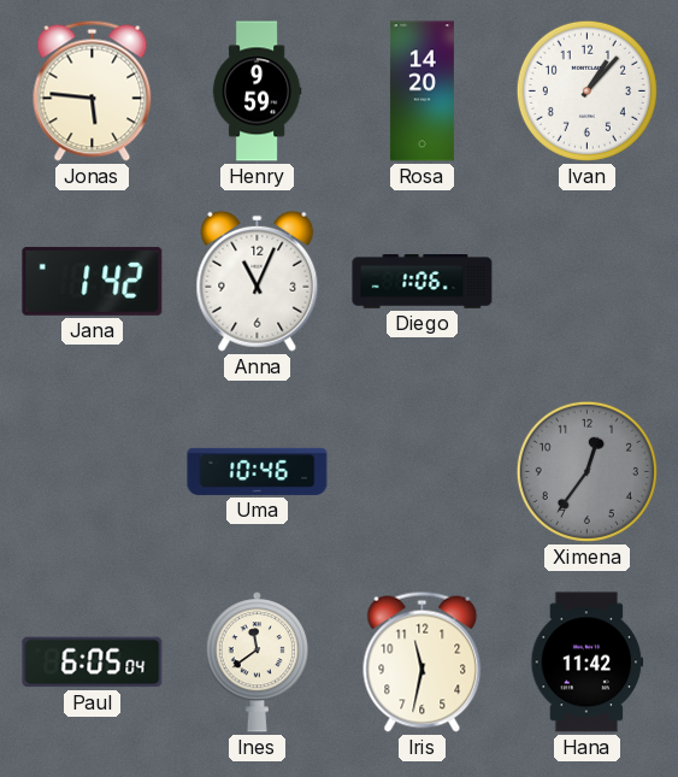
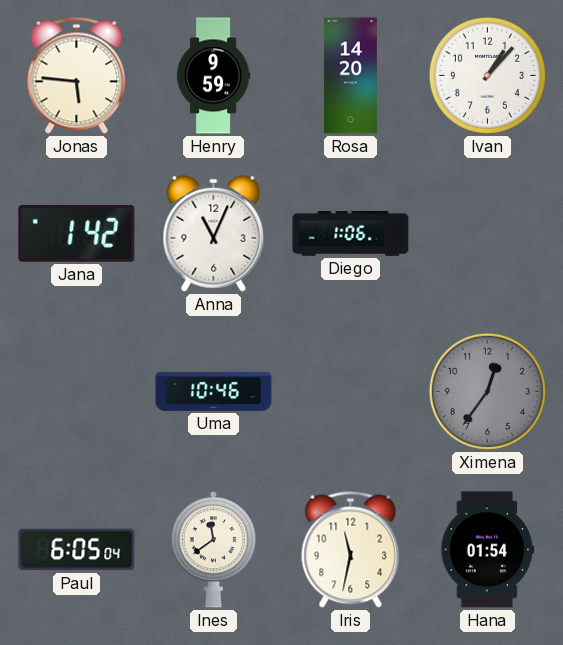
Hana: 11:42 -> 01:54
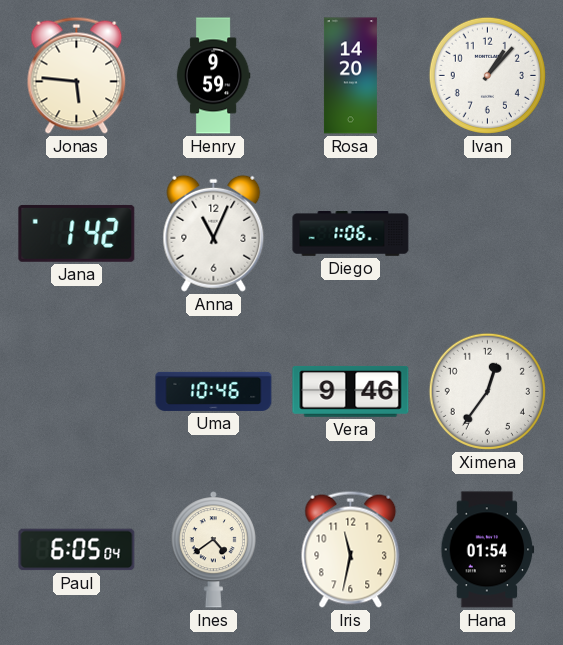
Vera: none -> 9:46
Ximena dial: grey -> white
Ines: 11:39 -> 4:39
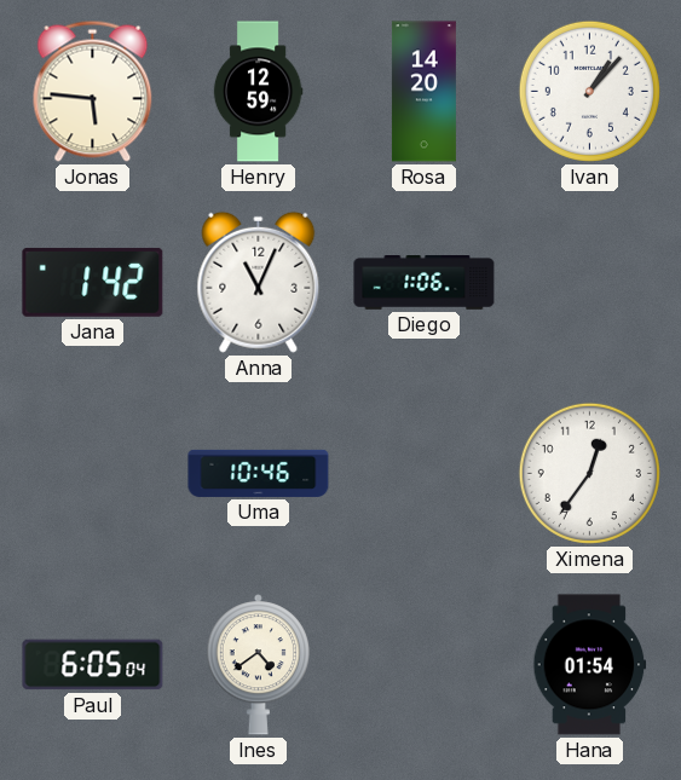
Henry: 9:59 -> 12:59
Vera: 9:46 -> none
Iris: 11:32 -> none
